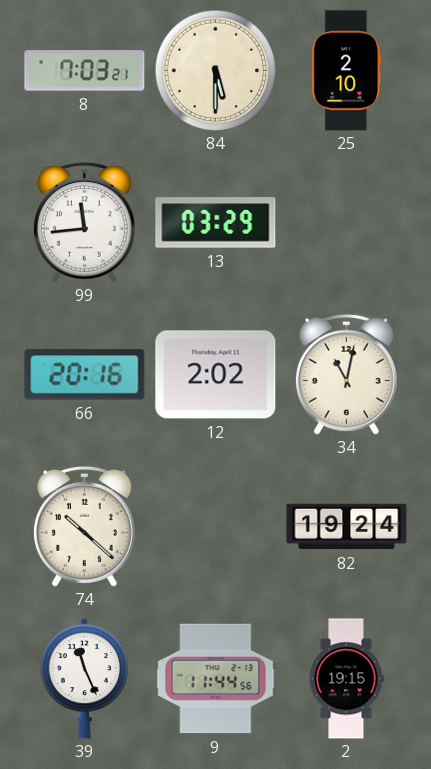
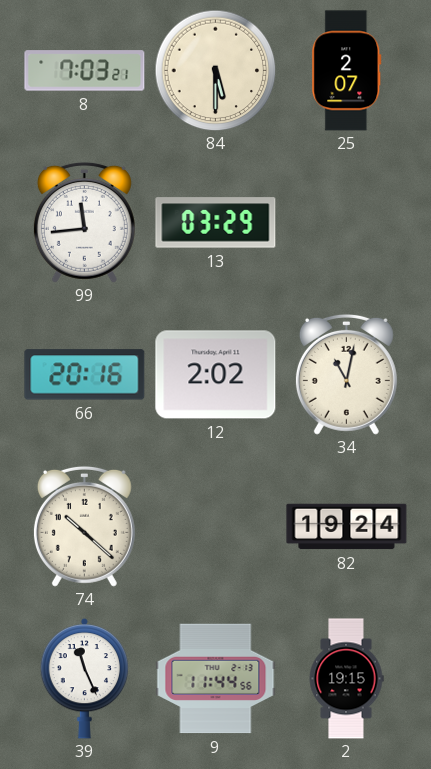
25: 2:10 -> 2:07
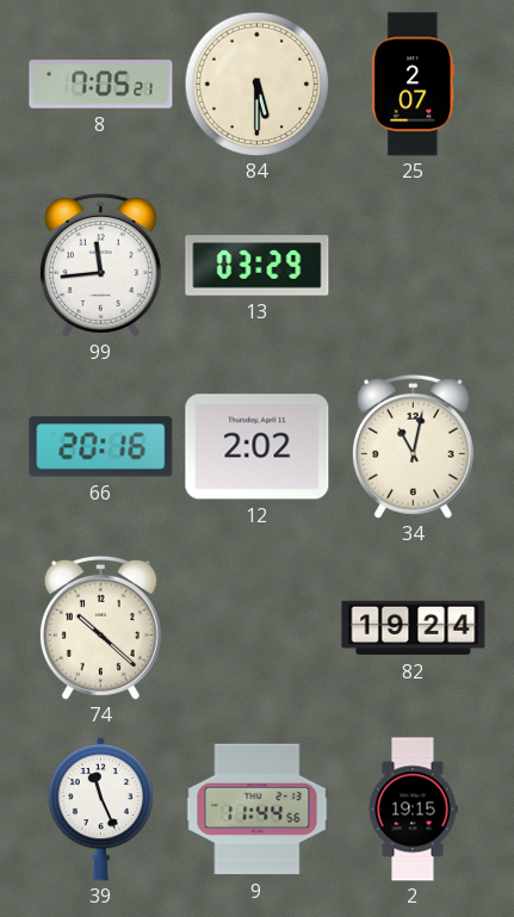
8: 7:03 -> 7:05
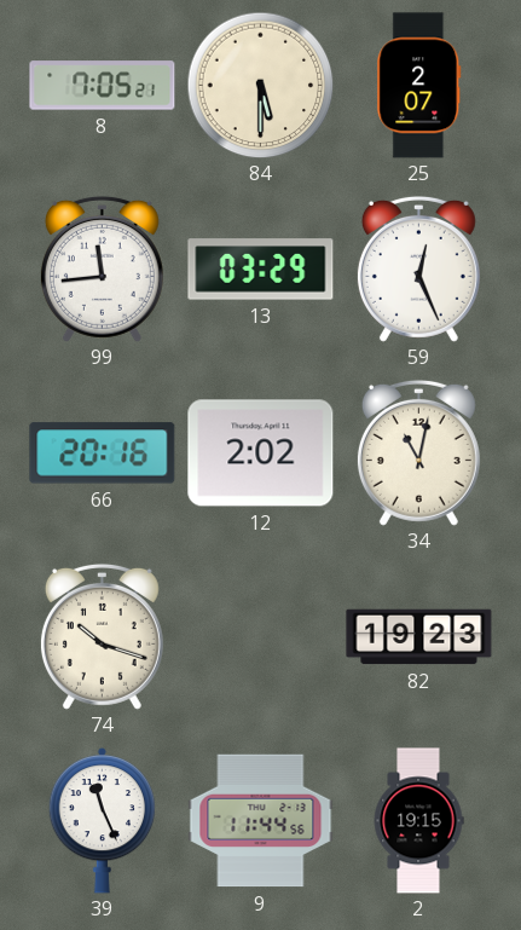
59: none -> 12:26
74: 10:22 -> 10:18
82: 19:24 -> 19:23
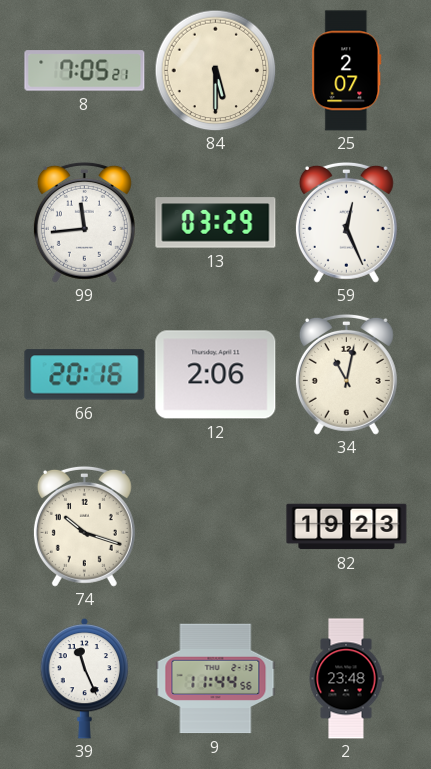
12: 2:02 -> 2:06
2: 19:15 -> 23:48
